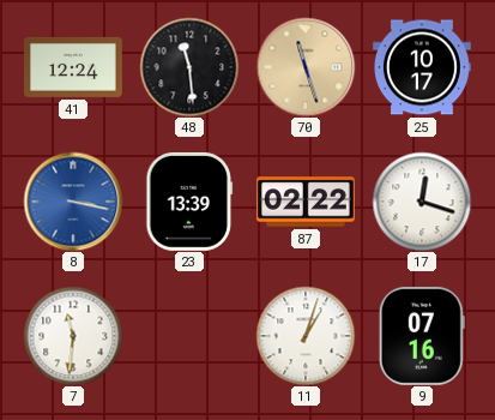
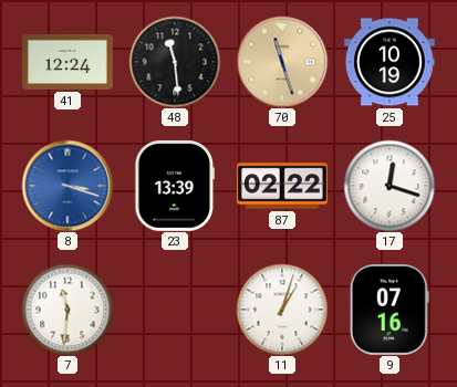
25: 10:17 -> 10:19
8: 3:17 -> 3:18
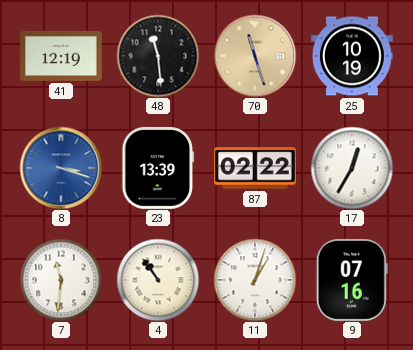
41: 12:24 -> 12:19
17: 12:18 -> 12:35
4: none -> 10:54
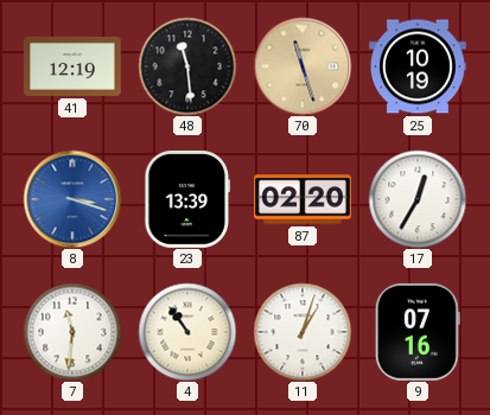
87: 02:22 -> 02:20
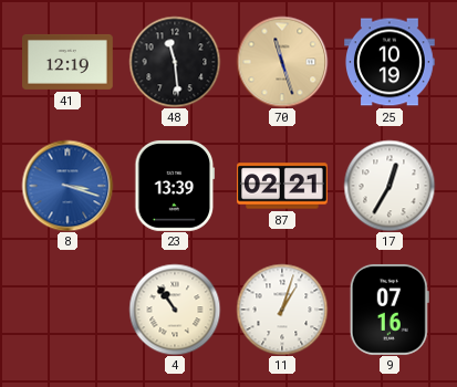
87: 02:20 -> 02:21
7: 11:31 -> none
